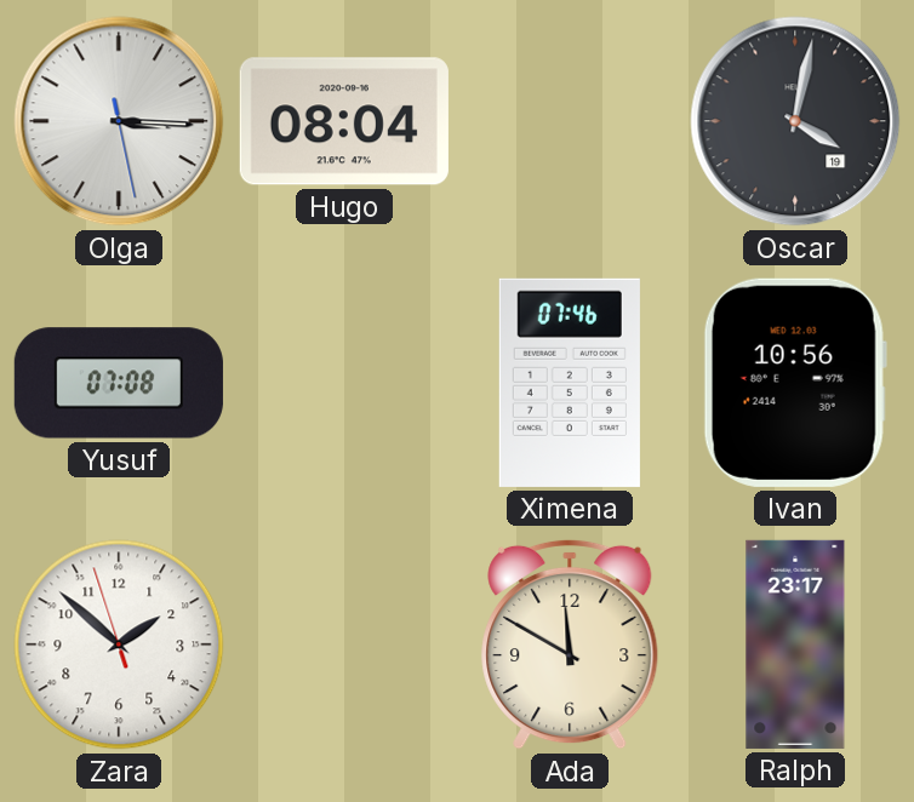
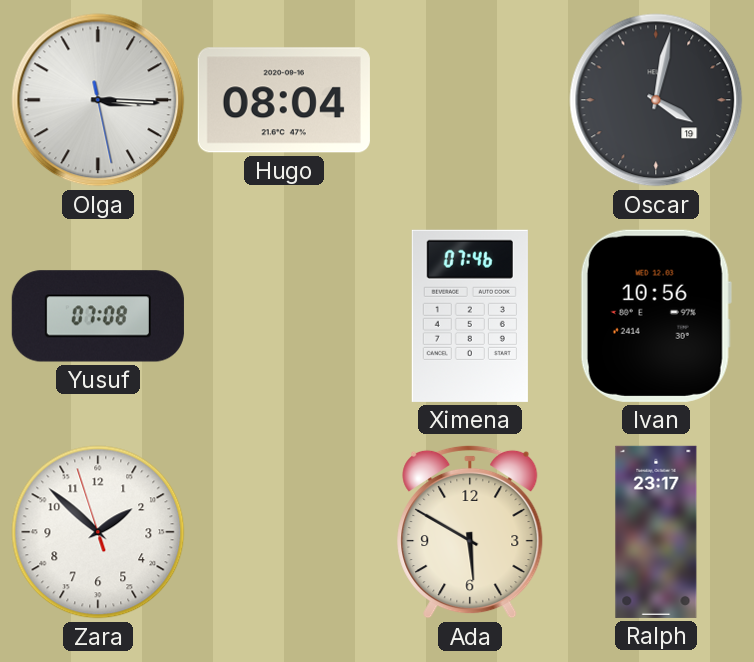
Ada: 11:50 -> 5:50
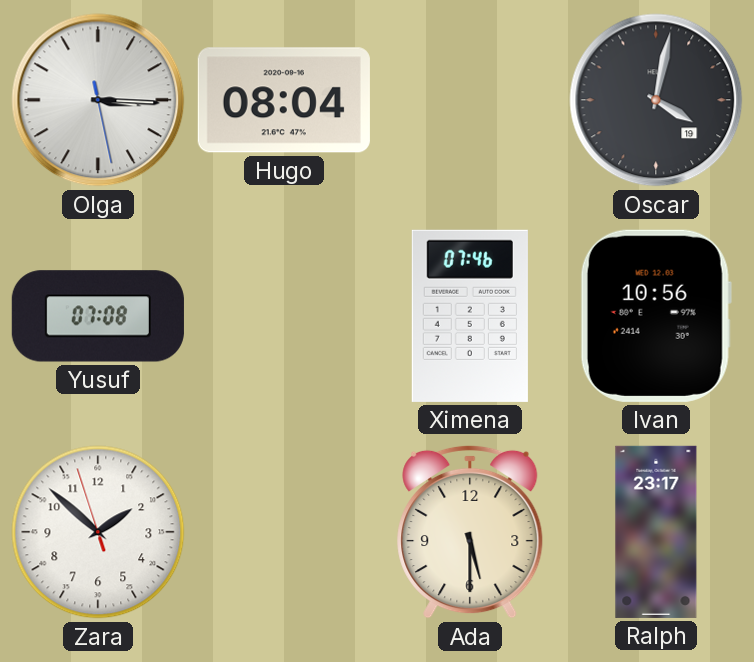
Ada: 5:50 -> 5:30
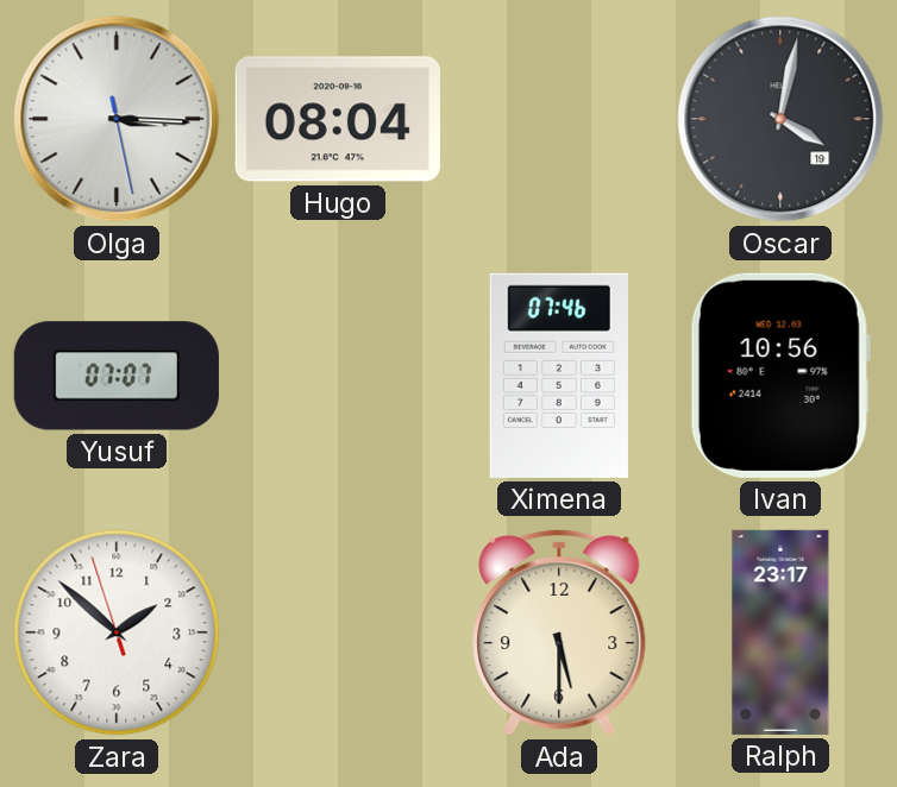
Yusuf: 07:08 -> 07:07
